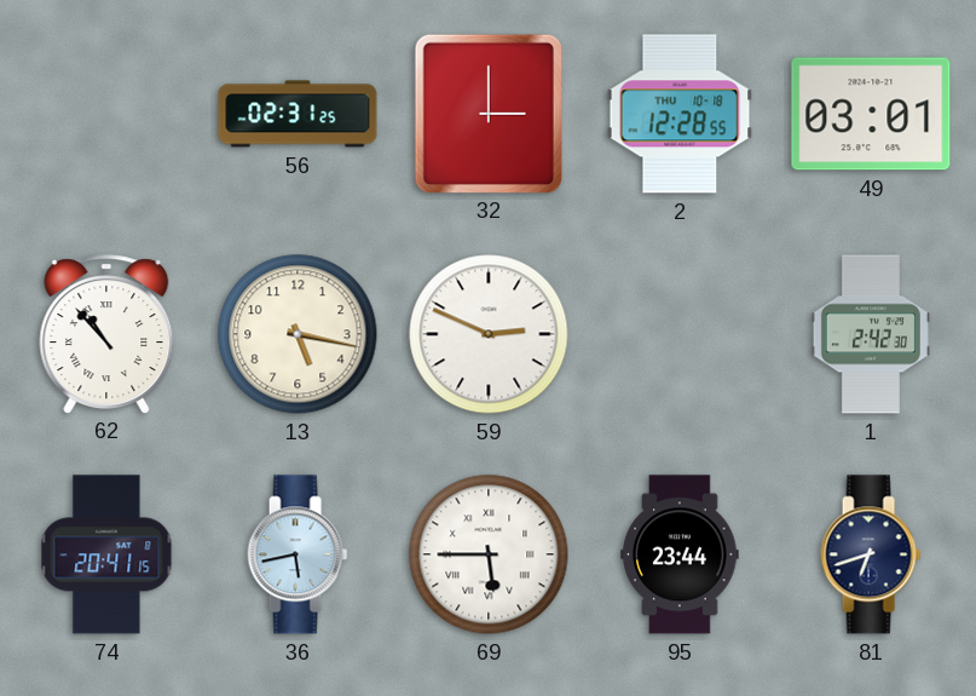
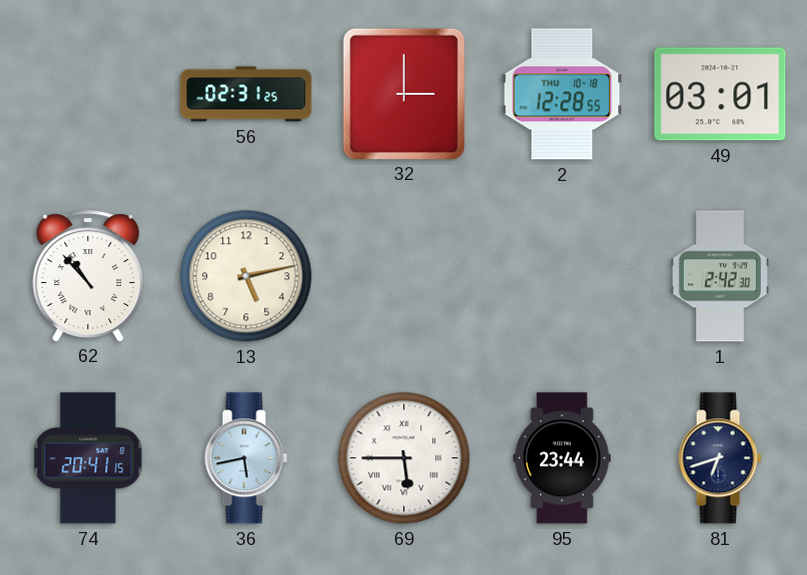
13: 5:17 -> 5:13
59: 2:49 -> none
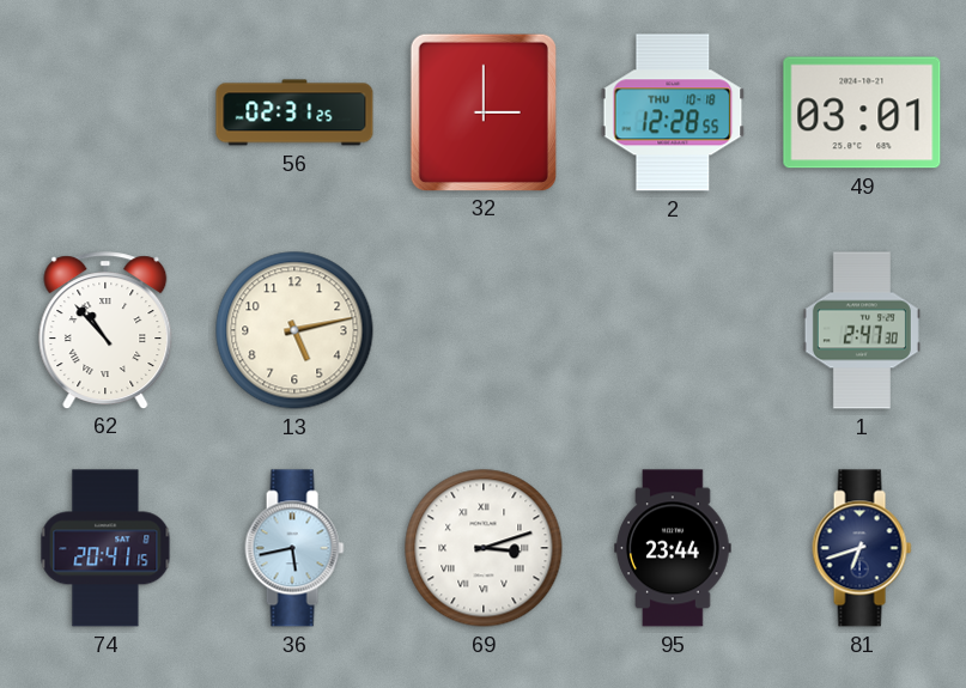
1: 2:42 -> 2:47
69: 5:45 -> 3:12
